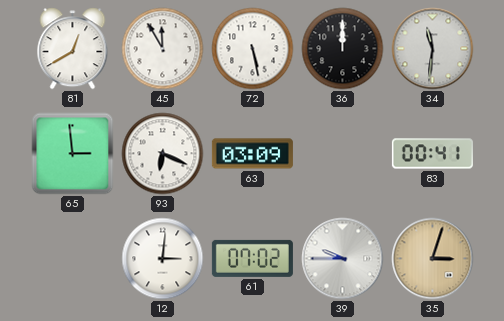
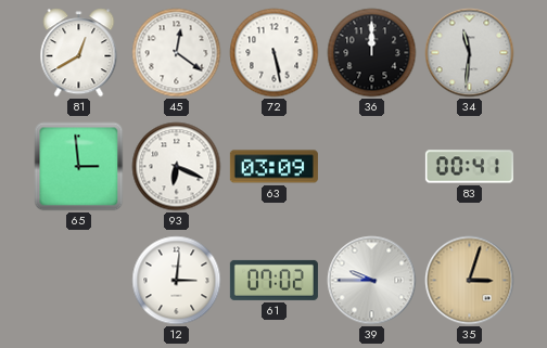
45: 11:55 -> 12:21
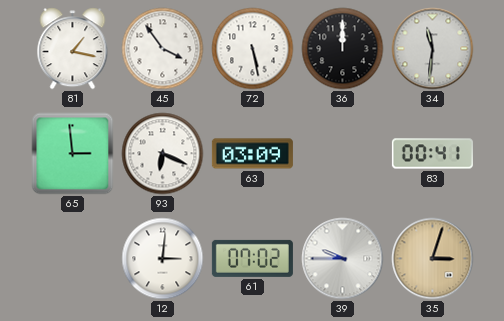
81: 12:40 -> 1:17
45: 12:21 -> 3:54
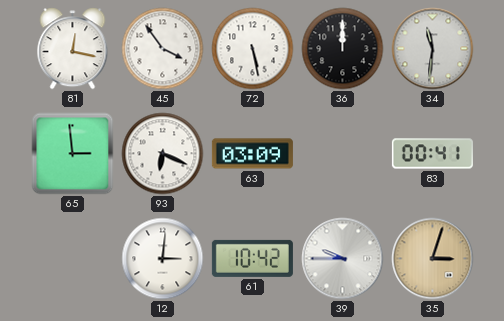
81: 1:17 -> 12:17
61: 07:02 -> 10:42
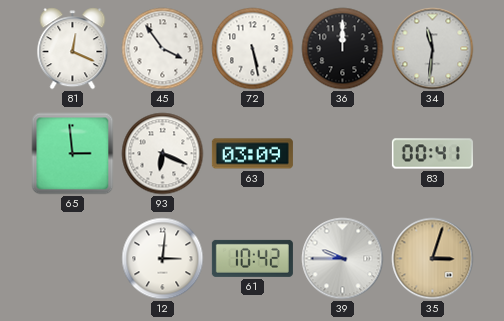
81: 12:17 -> 12:19
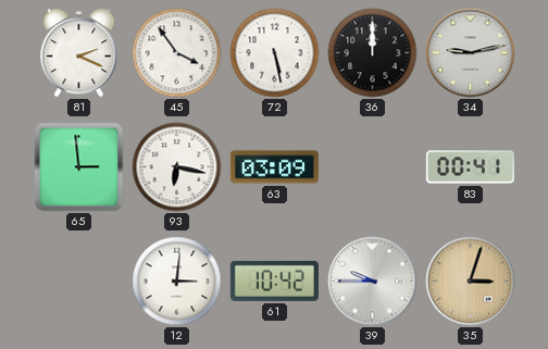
81: 12:19 -> 2:19
34: 11:31 -> 9:13
93: 6:19 -> 6:17
